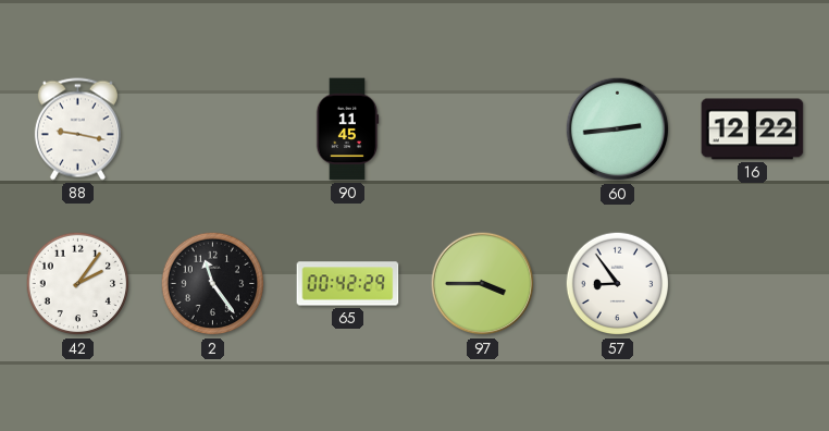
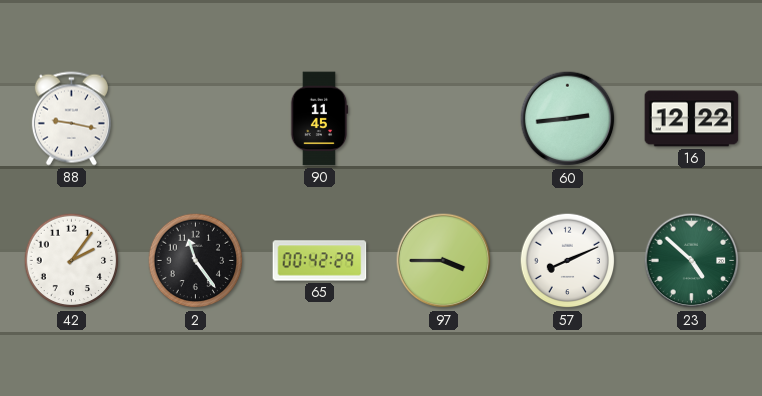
57: 8:54 -> 8:11
23: none -> 4:52
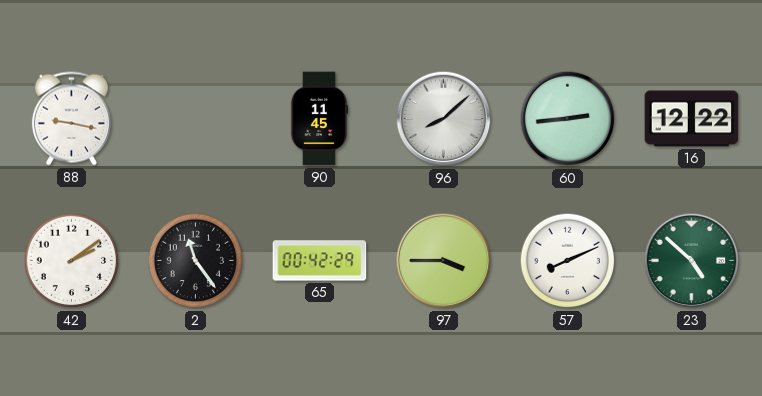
96: none -> 8:08
42: 2:06 -> 2:09
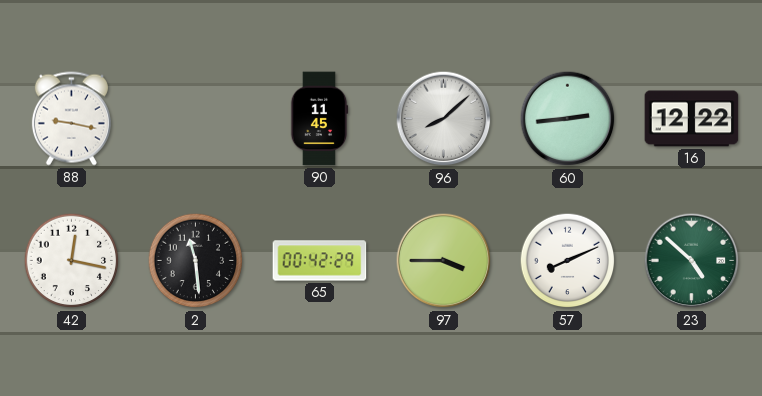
42: 2:09 -> 12:17
2: 11:24 -> 11:29
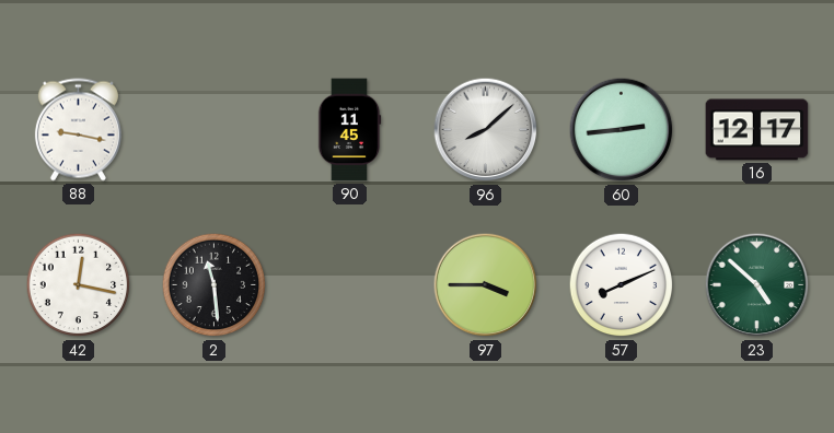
16: 12:22 -> 12:17
65: 00:42 -> none
